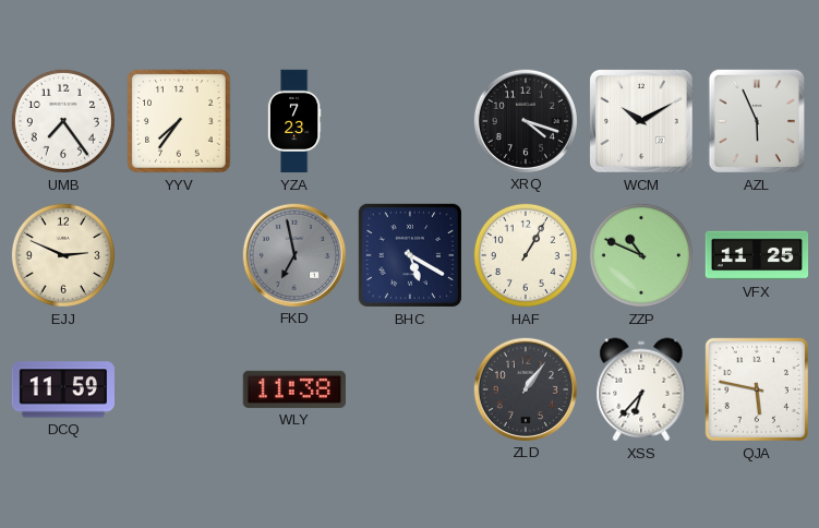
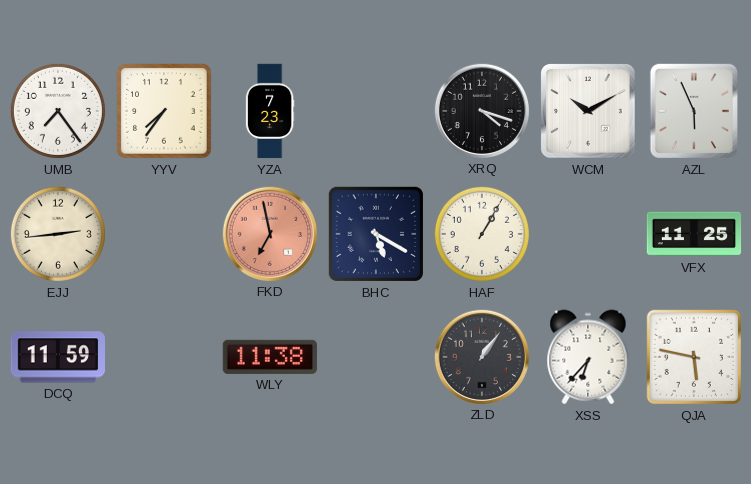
EJJ: 2:49 -> 2:44
FKD dial: grey -> salmon
ZZP: 10:49 -> none
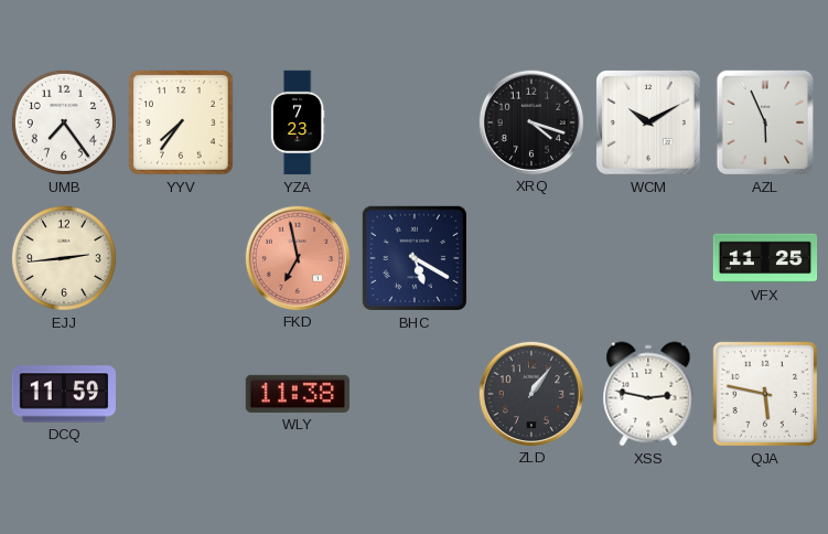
HAF: 1:05 -> none
XSS: 6:37 -> 2:47
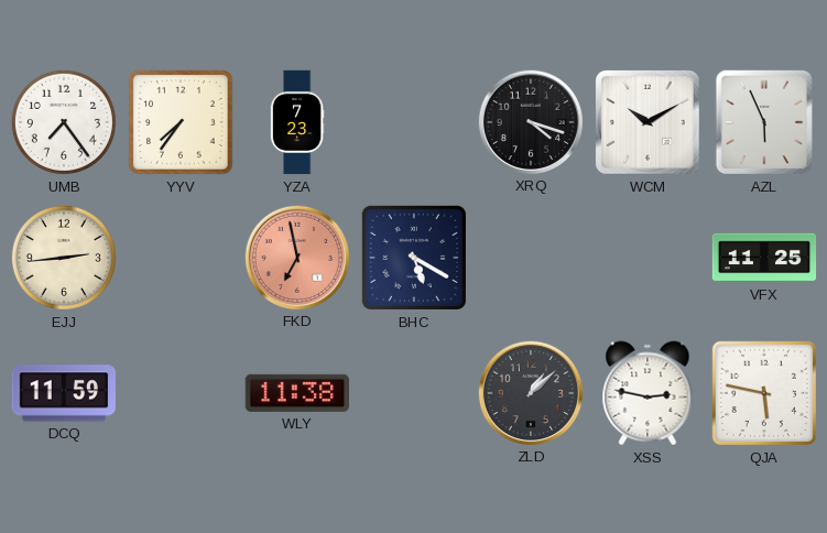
ZLD: 1:06 -> 1:08
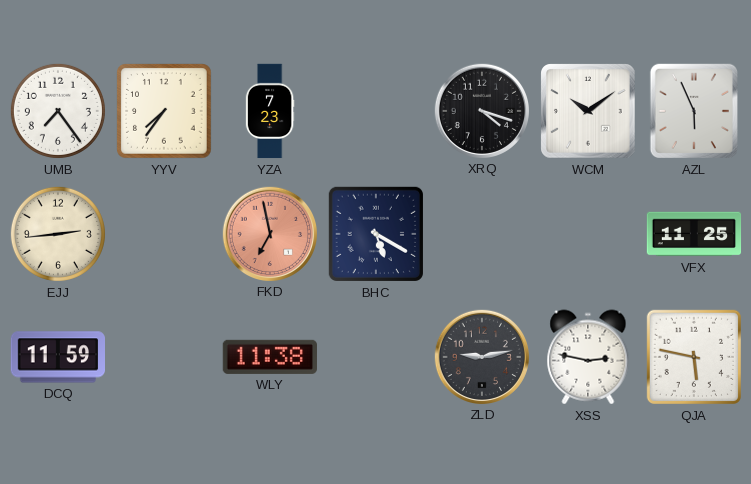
WCM: 10:10 -> 10:09
ZLD: 1:08 -> 9:13
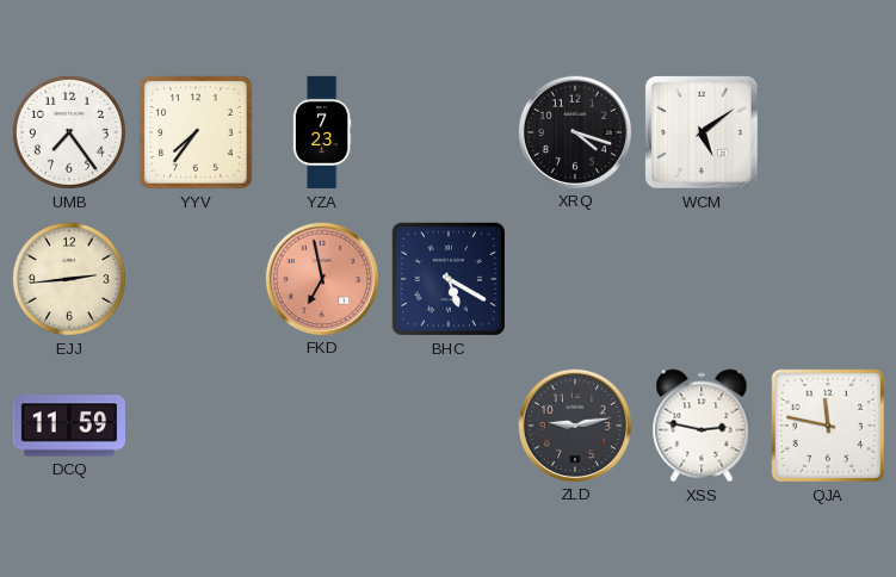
WCM: 10:09 -> 5:09
AZL: 5:56 -> none
VFX: 11:25 -> none
WLY: 11:38 -> none
QJA: 5:47 -> 11:47
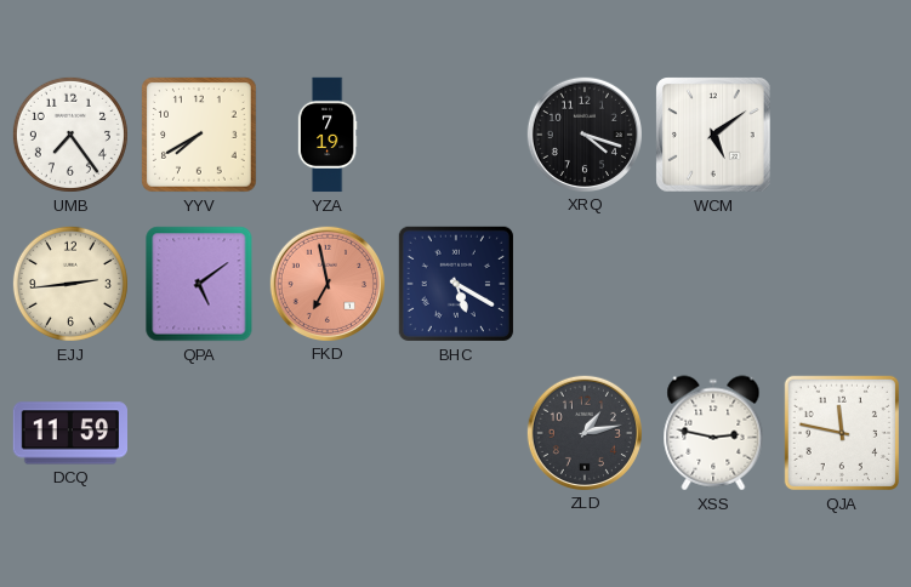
YYV: 7:36 -> 7:40
YZA: 7:23 -> 7:19
QPA: none -> 5:09
ZLD: 9:13 -> 1:13
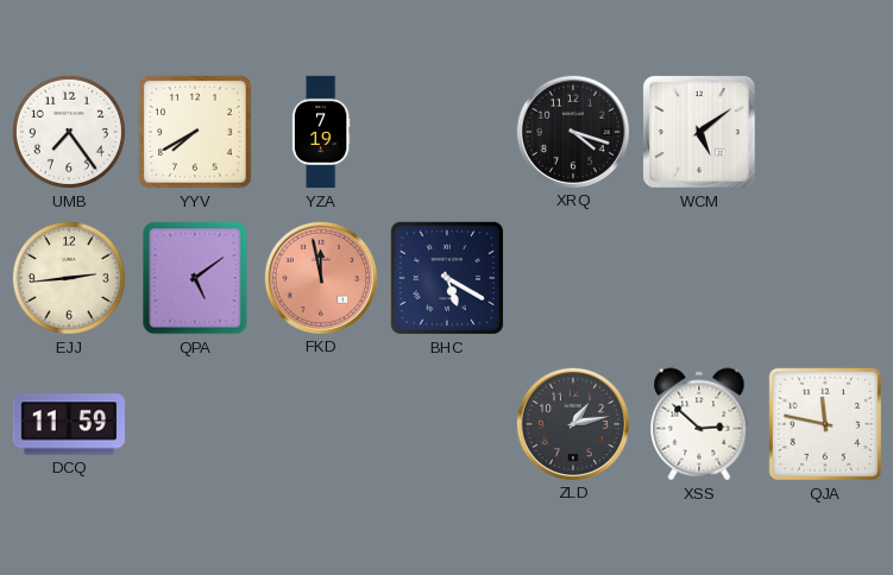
FKD: 6:58 -> 11:58
XSS: 2:47 -> 2:52
